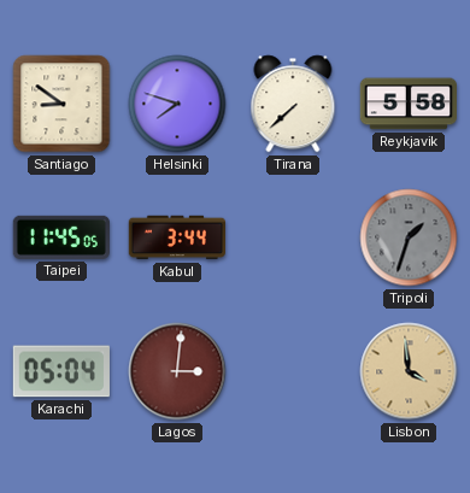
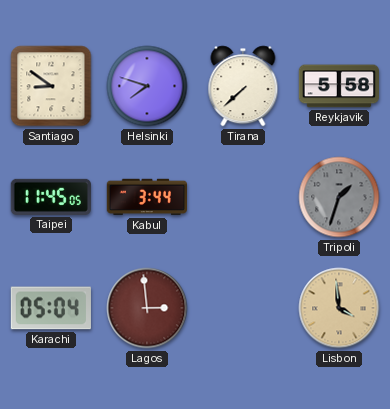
Lagos: 3:01 -> 2:59
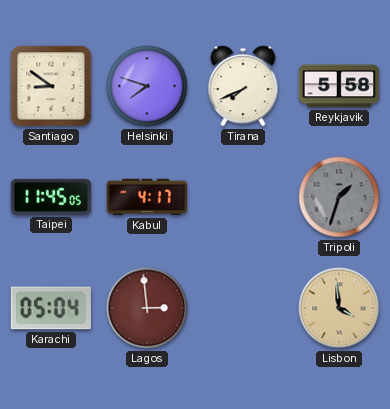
Tirana: 7:38 -> 7:41
Kabul: 3:44 -> 4:17
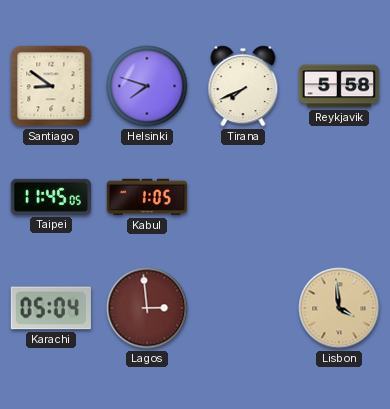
Kabul: 4:17 -> 1:05
Tripoli: 1:33 -> none
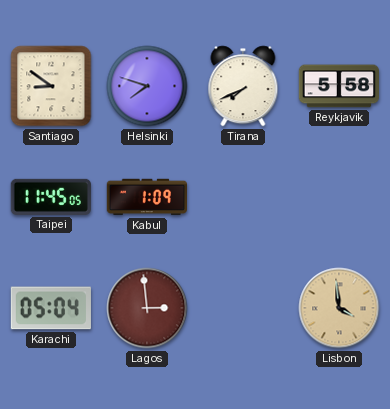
Kabul: 1:05 -> 1:09
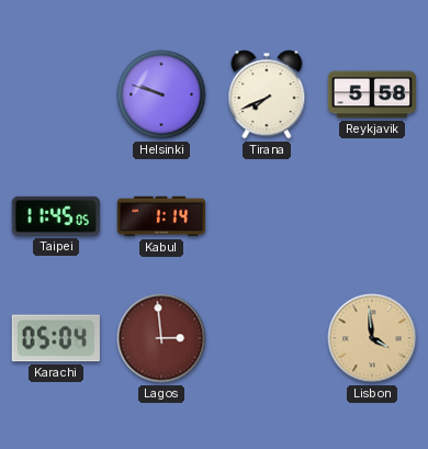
Santiago: 8:51 -> none
Helsinki: 7:48 -> 9:48
Kabul: 1:09 -> 1:14
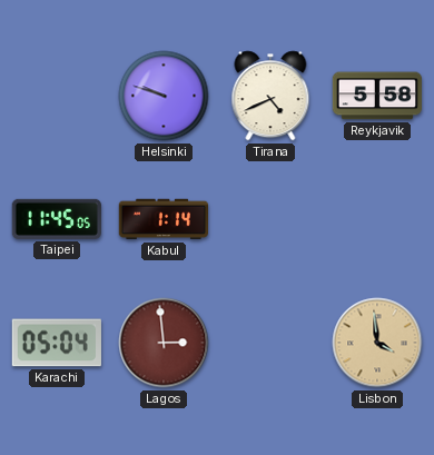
Tirana: 7:41 -> 4:41
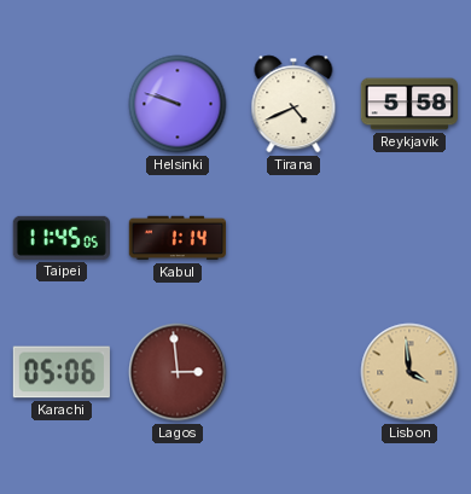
Karachi: 05:04 -> 05:06
